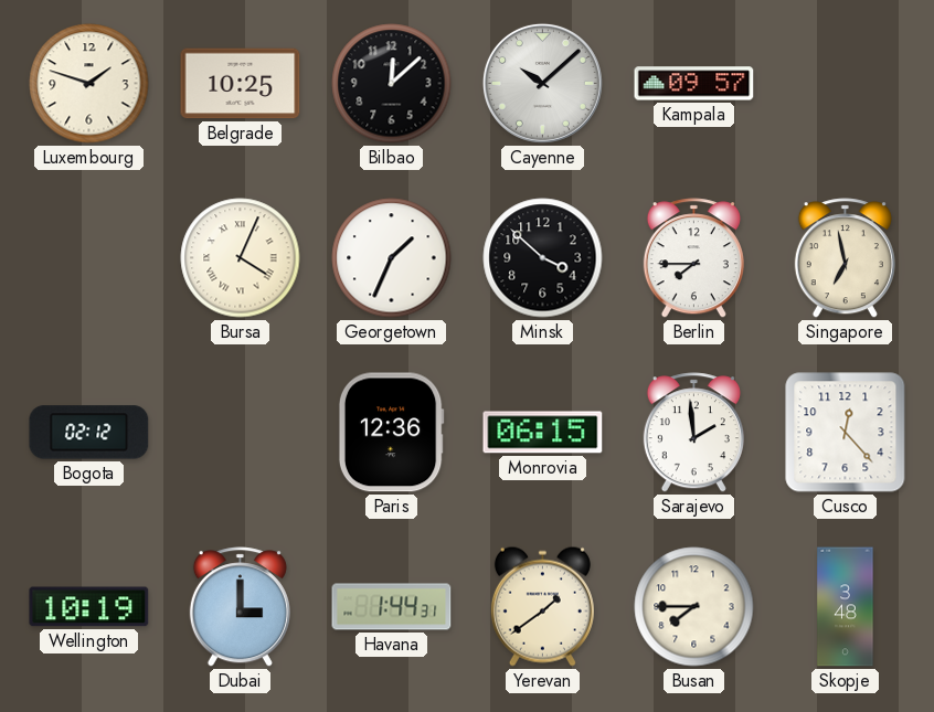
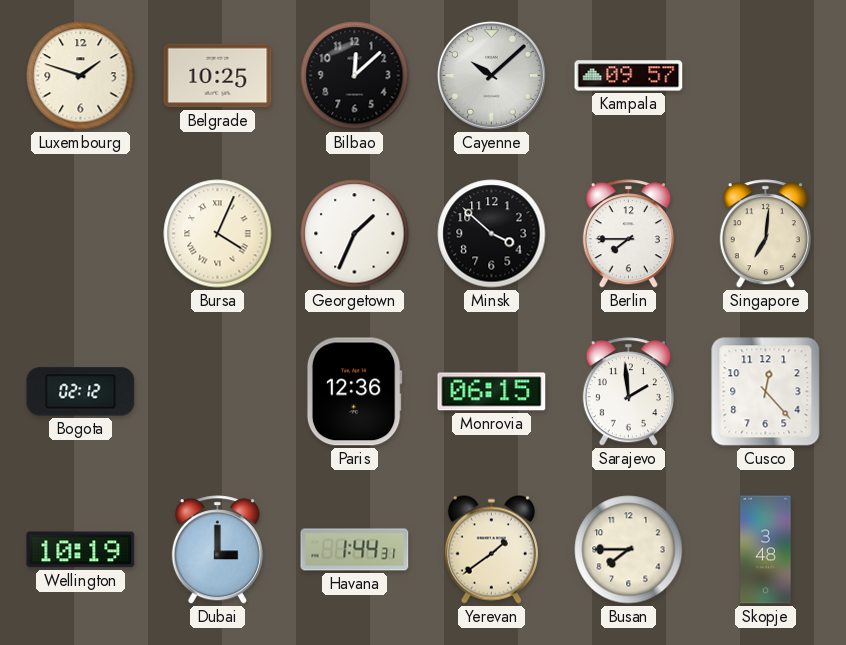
Singapore: 6:58 -> 7:01
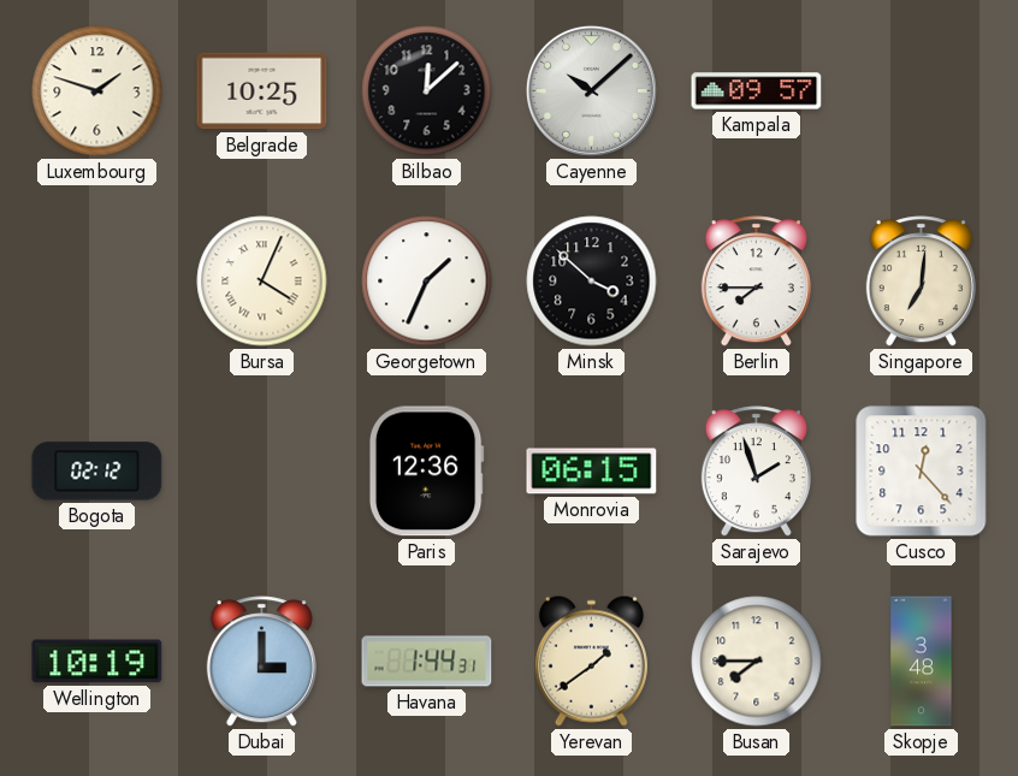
Sarajevo: 1:59 -> 1:57
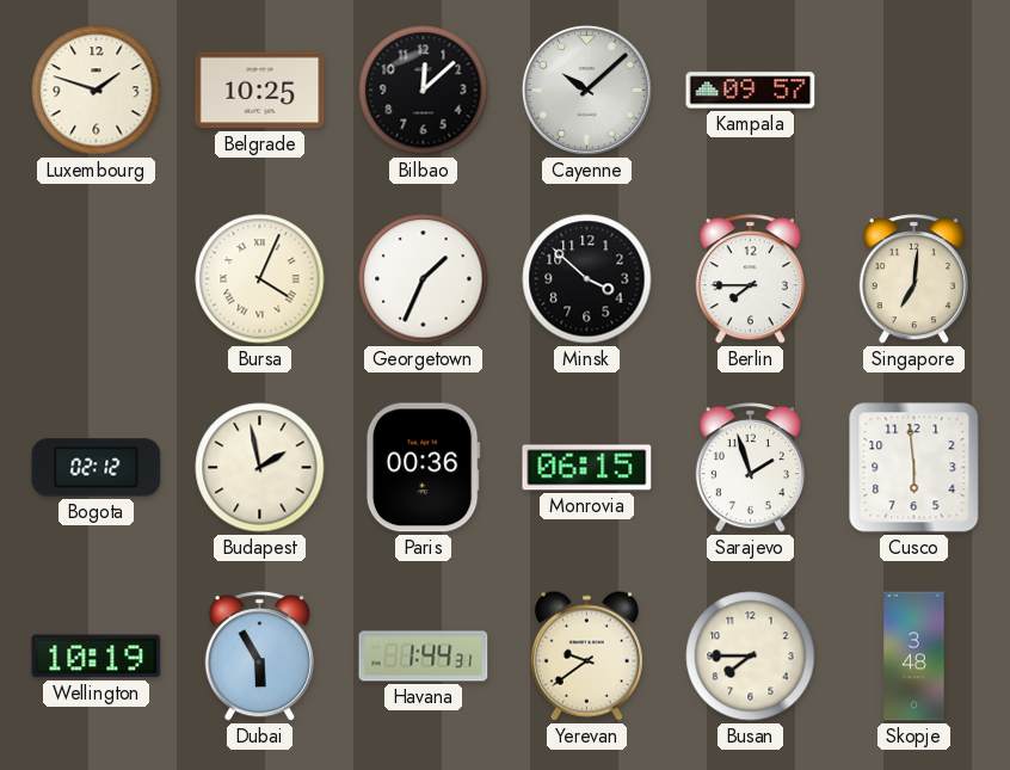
Budapest: none -> 1:58
Paris: 12:36 -> 00:36
Cusco: 12:23 -> 5:59
Dubai: 3:00 -> 5:55
Yerevan: 1:39 -> 9:39
